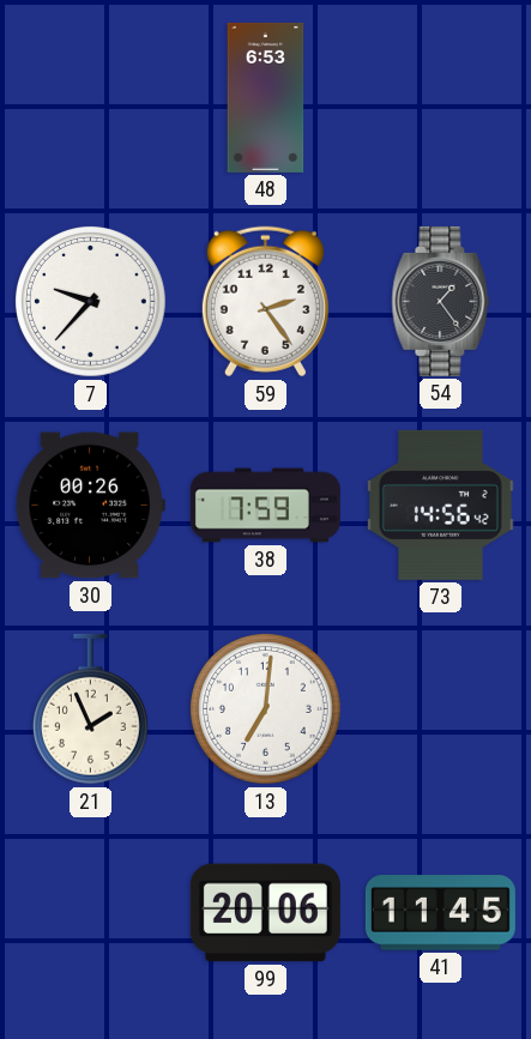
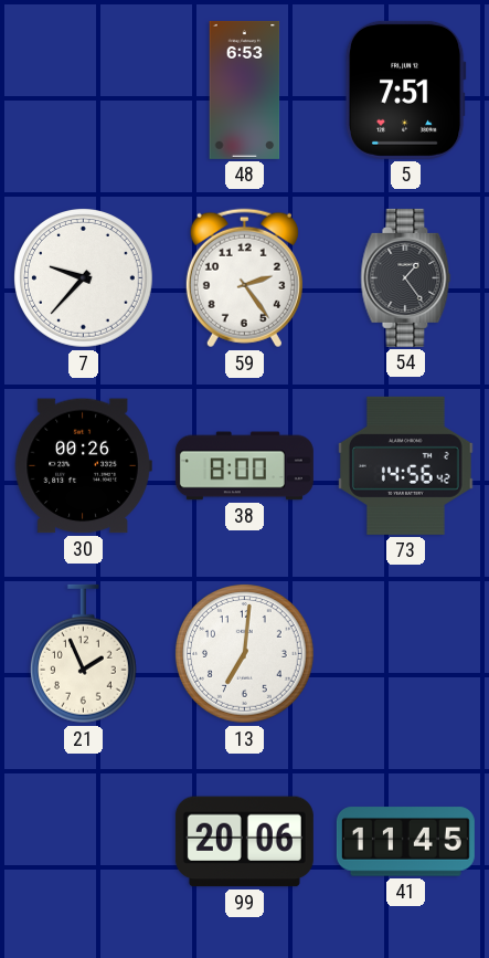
5: none -> 7:51
38: 7:59 -> 8:00
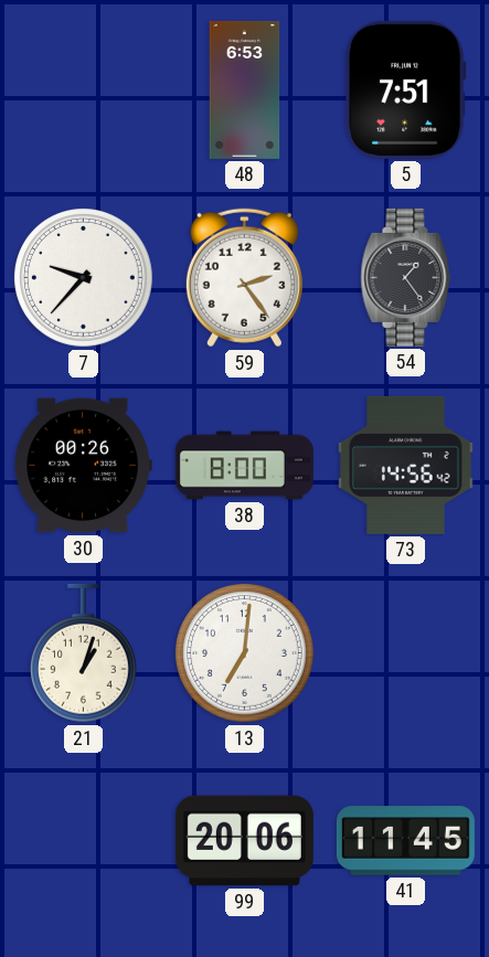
21: 1:56 -> 1:03
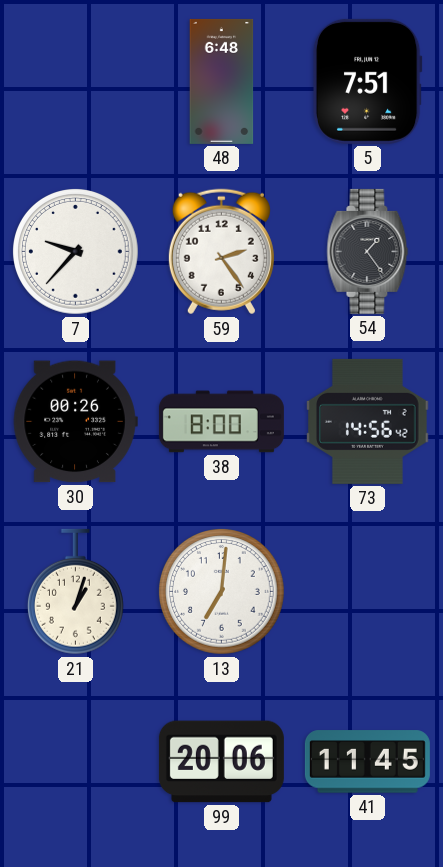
48: 6:53 -> 6:48
